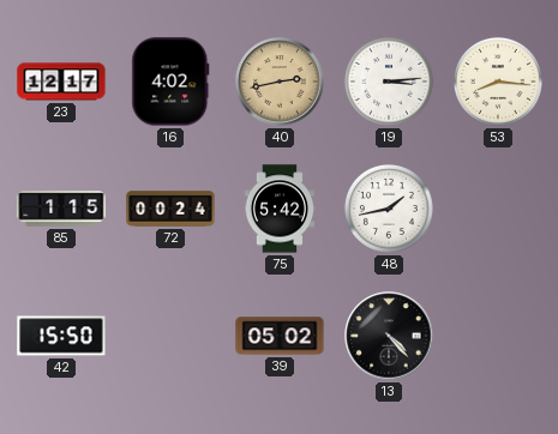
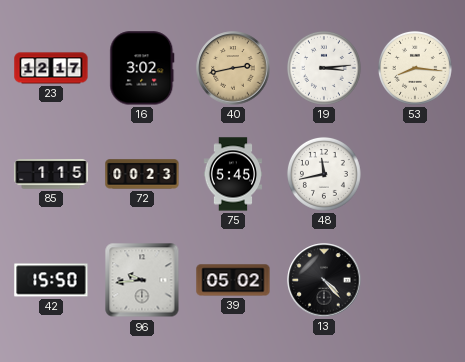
16: 4:02 -> 3:02
72: 00:24 -> 00:23
75: 5:42 -> 5:45
48: 1:43 -> 11:43
96: none -> 9:44
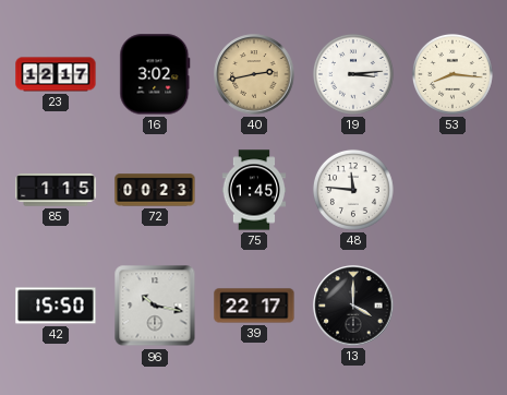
75: 5:45 -> 1:45
48: 11:43 -> 11:46
96: 9:44 -> 10:17
39: 05:02 -> 22:17
13: 4:23 -> 4:00
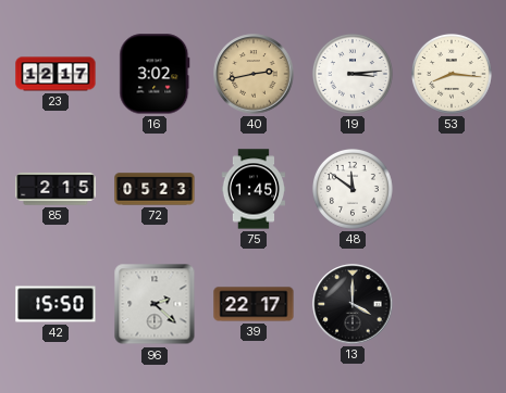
85: 1:15 -> 2:15
72: 00:23 -> 05:23
48: 11:46 -> 11:51
96: 10:17 -> 2:22
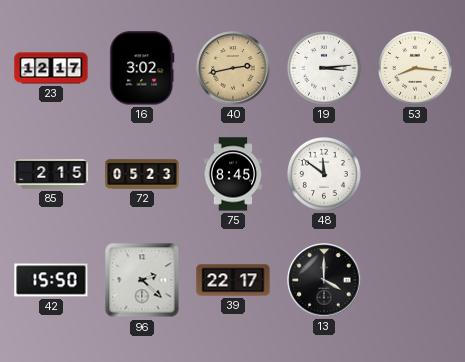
75: 1:45 -> 8:45
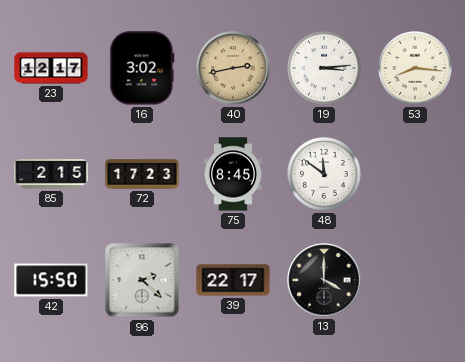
72: 05:23 -> 17:23
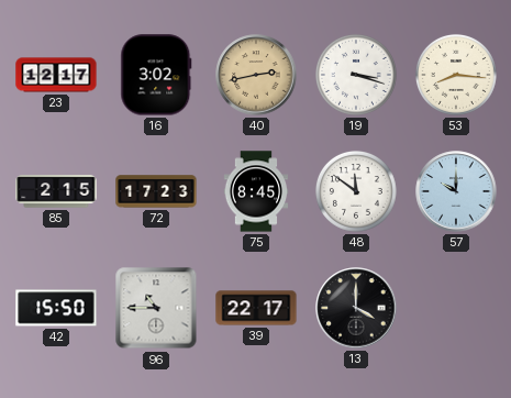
19: 3:14 -> 3:18
57: none -> 10:00
96: 2:22 -> 10:45
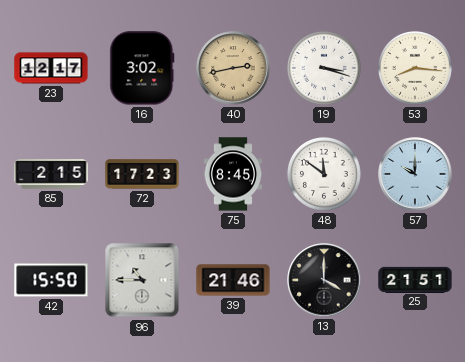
39: 22:17 -> 21:46
25: none -> 21:51
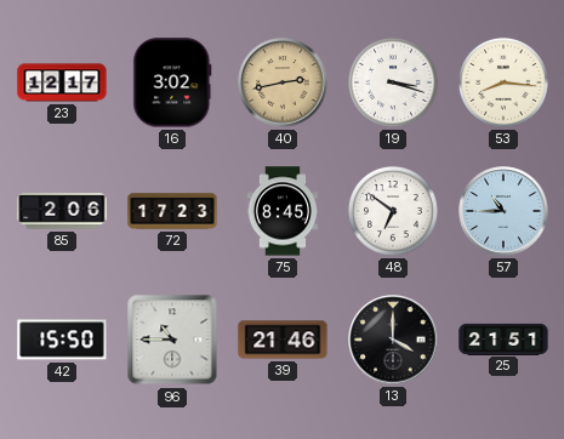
85: 2:15 -> 2:06
48: 11:51 -> 6:51
57: 10:00 -> 10:45
